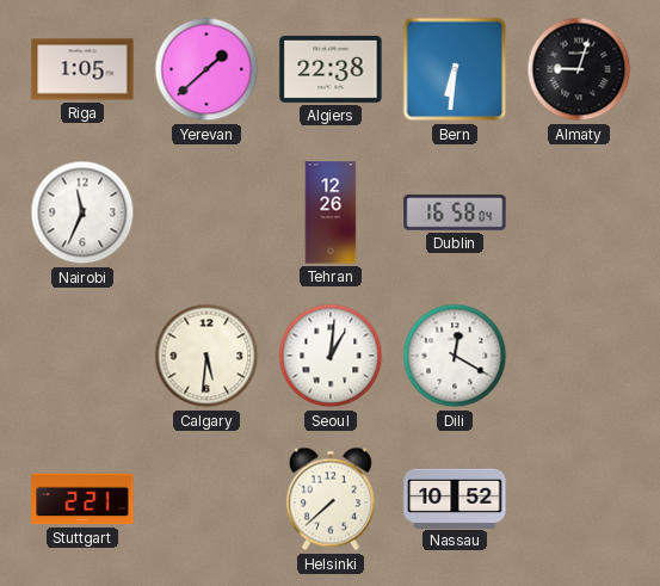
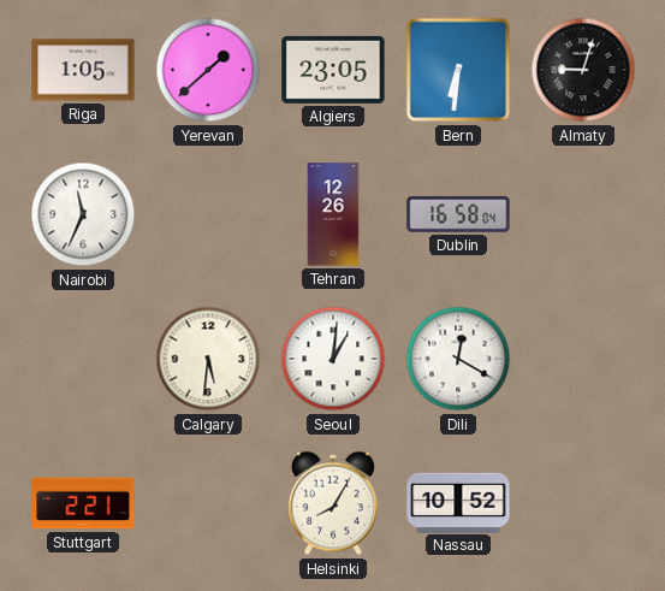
Algiers: 22:38 -> 23:05
Helsinki: 7:38 -> 8:05
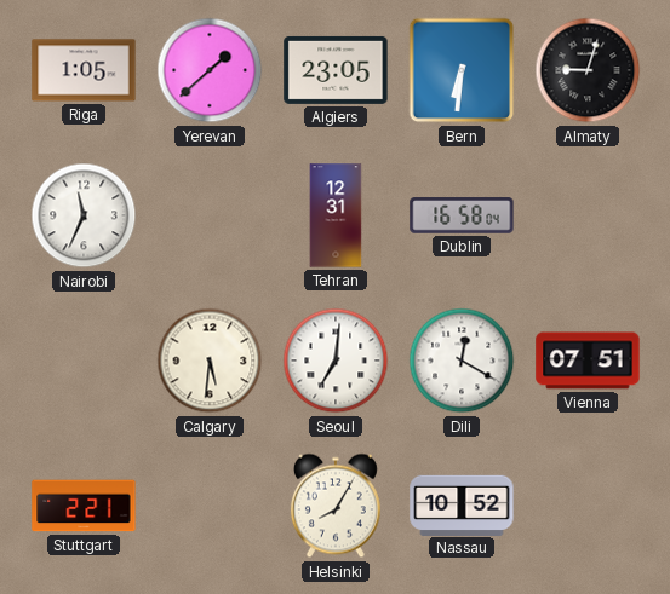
Tehran: 12:26 -> 12:31
Seoul: 1:01 -> 7:01
Vienna: none -> 07:51
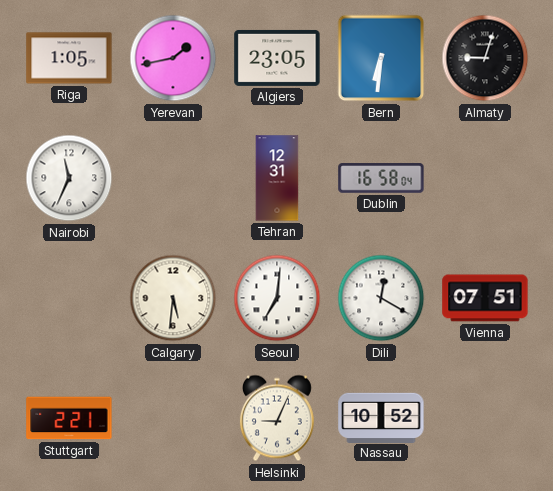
Yerevan: 1:38 -> 1:43
Helsinki: 8:05 -> 9:04
